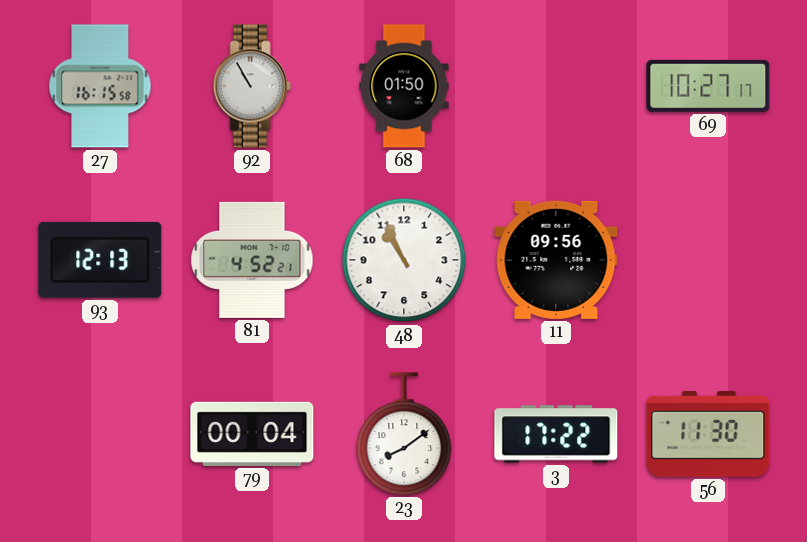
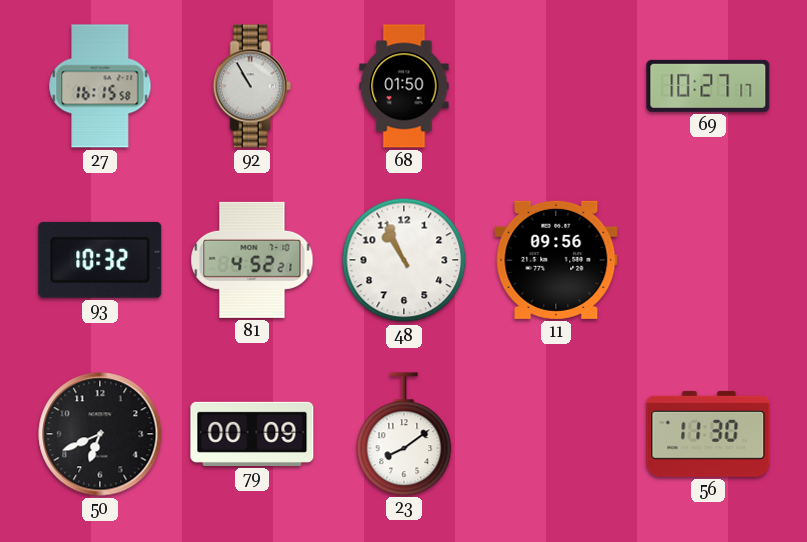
93: 12:13 -> 10:32
50: none -> 6:41
79: 00:04 -> 00:09
3: 17:22 -> none
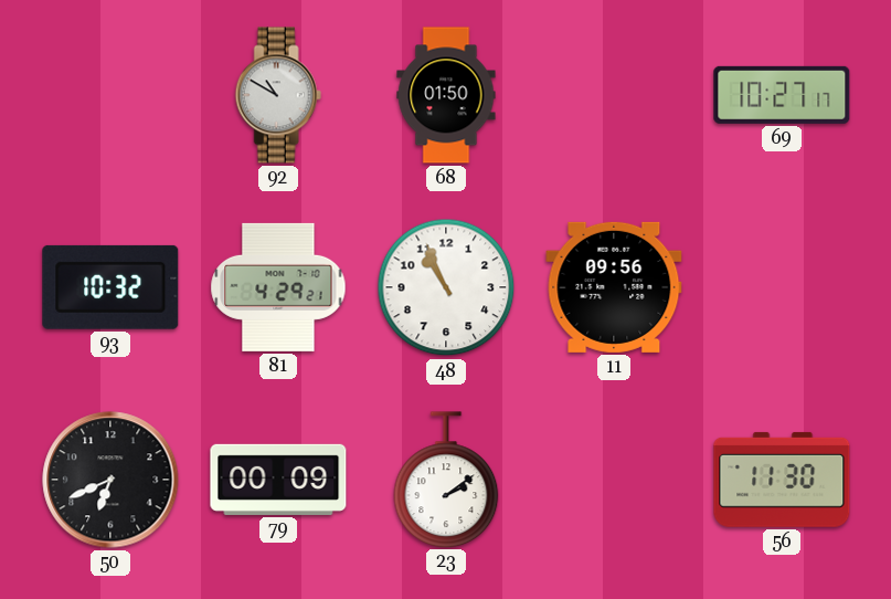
27: 16:15 -> none
92: 10:55 -> 10:50
81: 4:52 -> 4:29
23: 8:09 -> 2:09
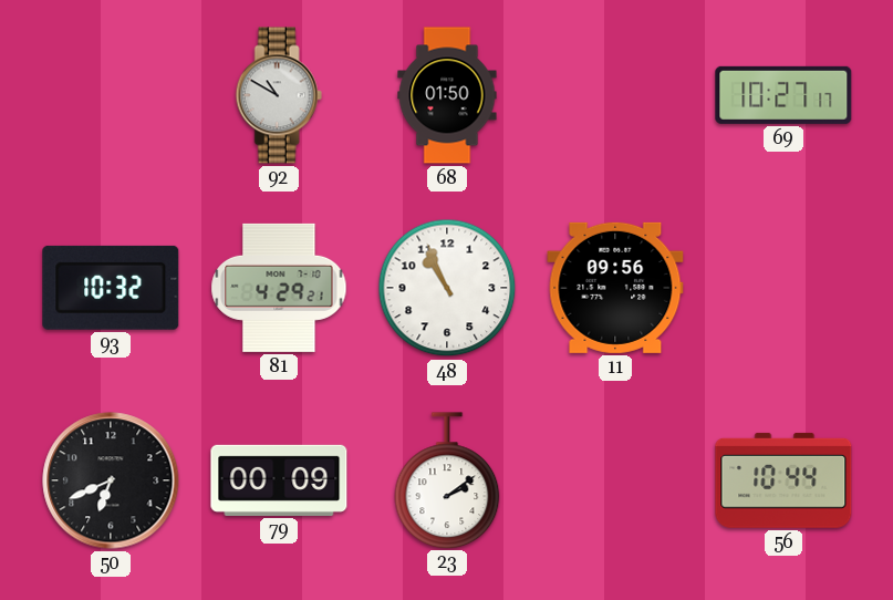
56: 11:30 -> 10:44
